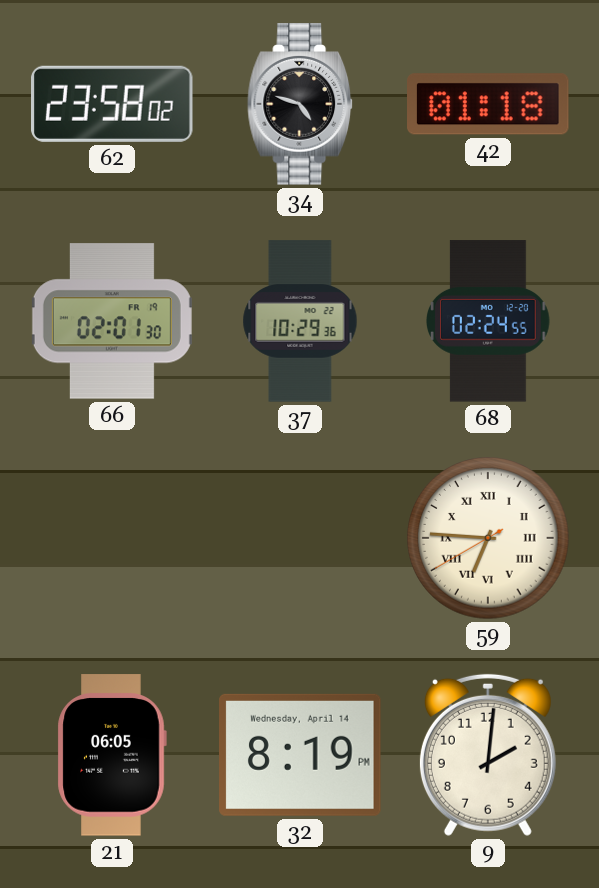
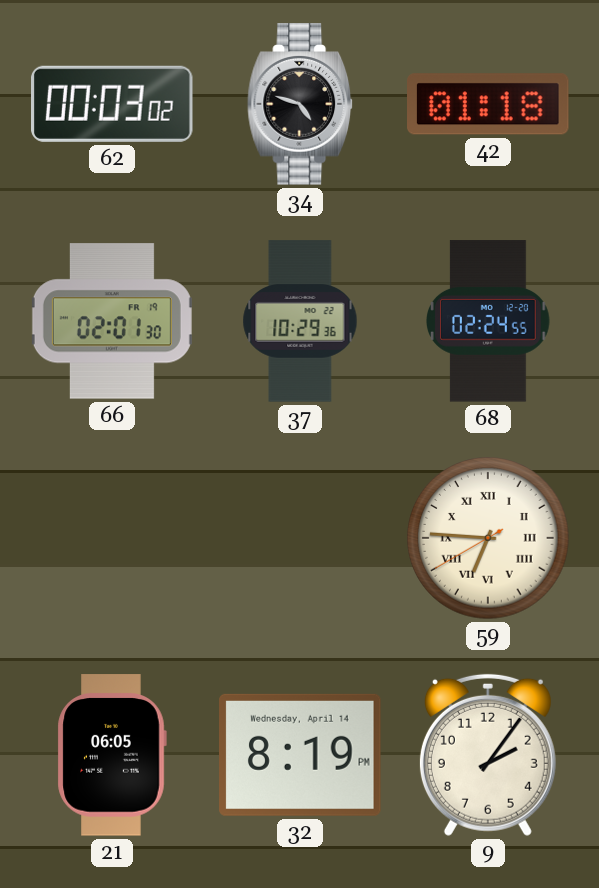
62: 23:58 -> 00:03
9: 2:01 -> 2:06
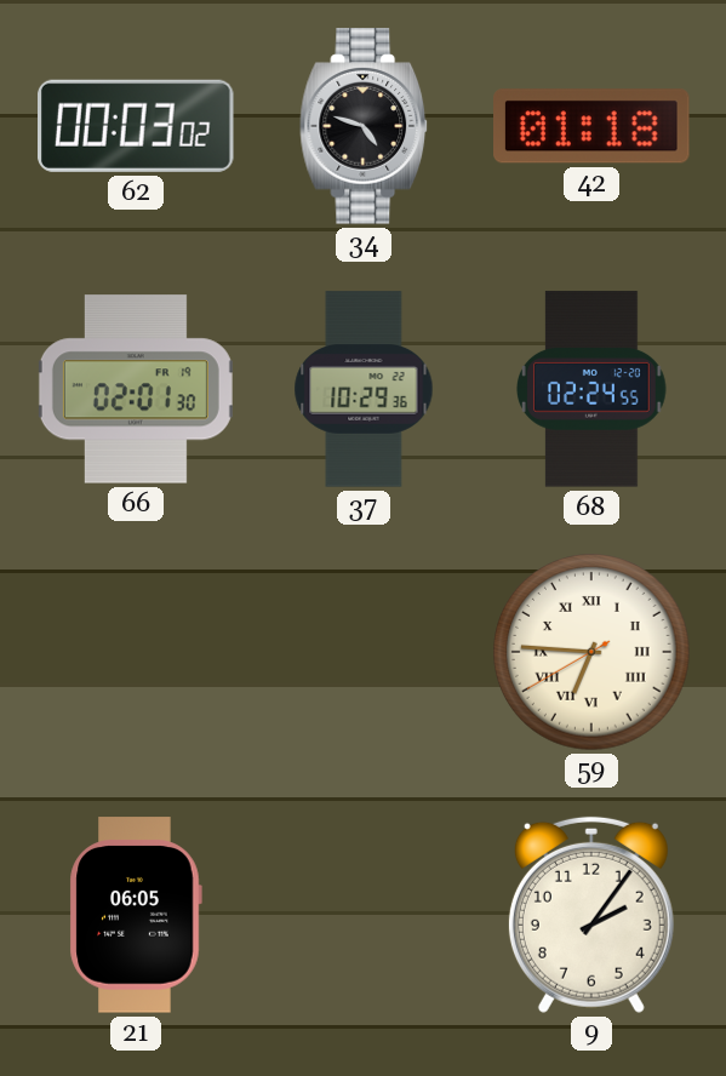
32: 8:19 -> none
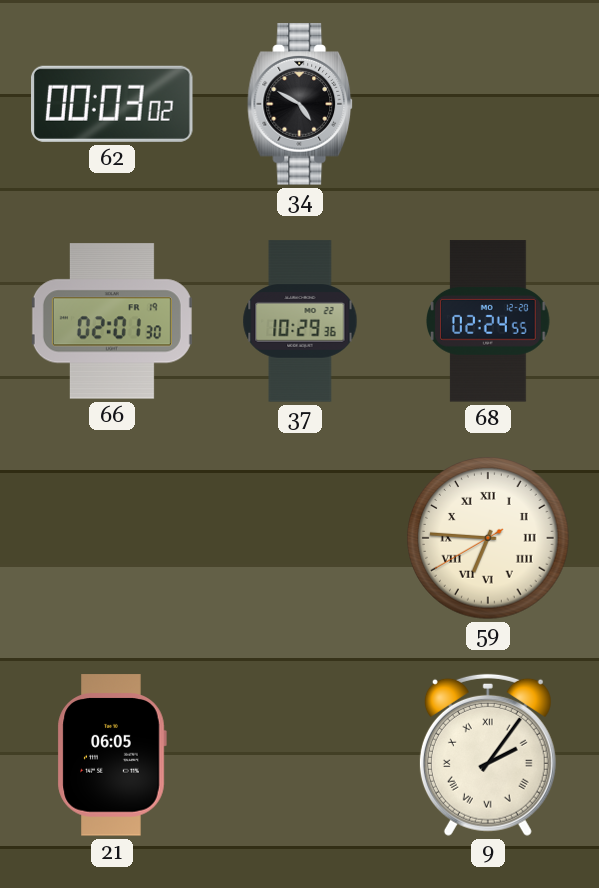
34: 4:48 -> 4:50
42: 01:18 -> none
9 numerals: Arabic -> Roman
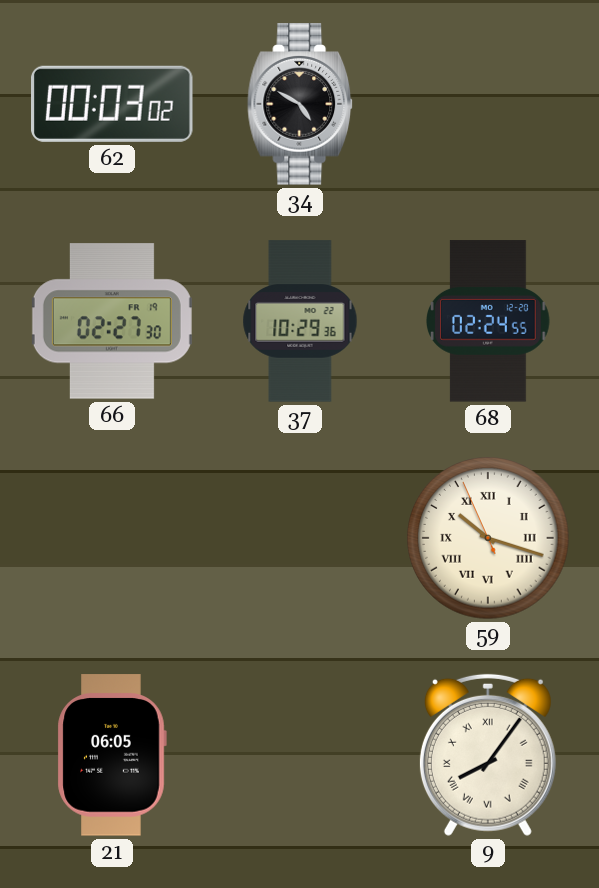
66: 02:01 -> 02:27
59: 6:45 -> 10:17
9: 2:06 -> 8:06
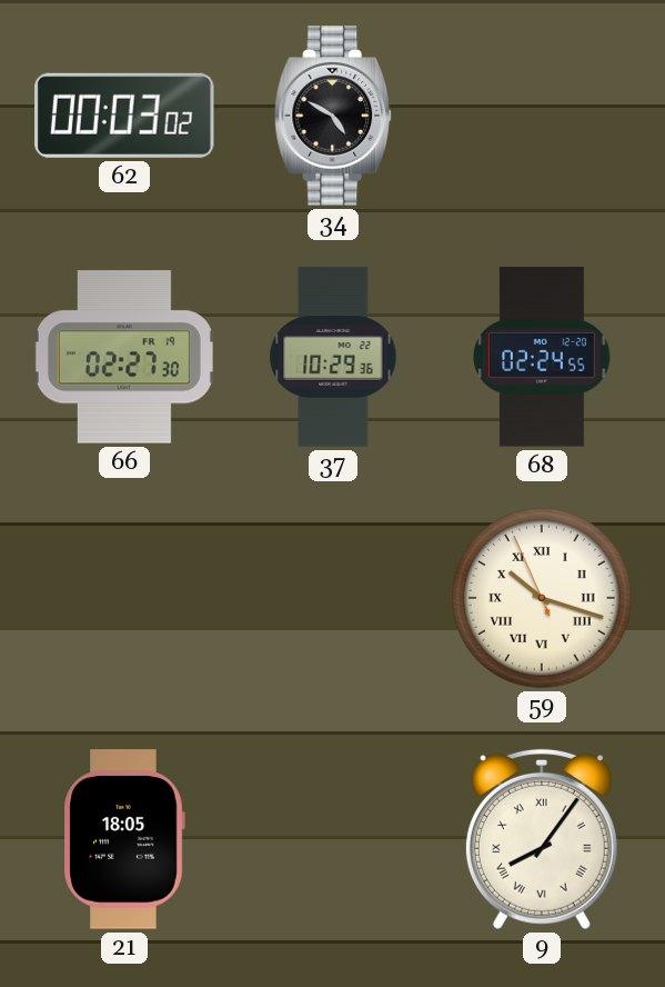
21: 06:05 -> 18:05
